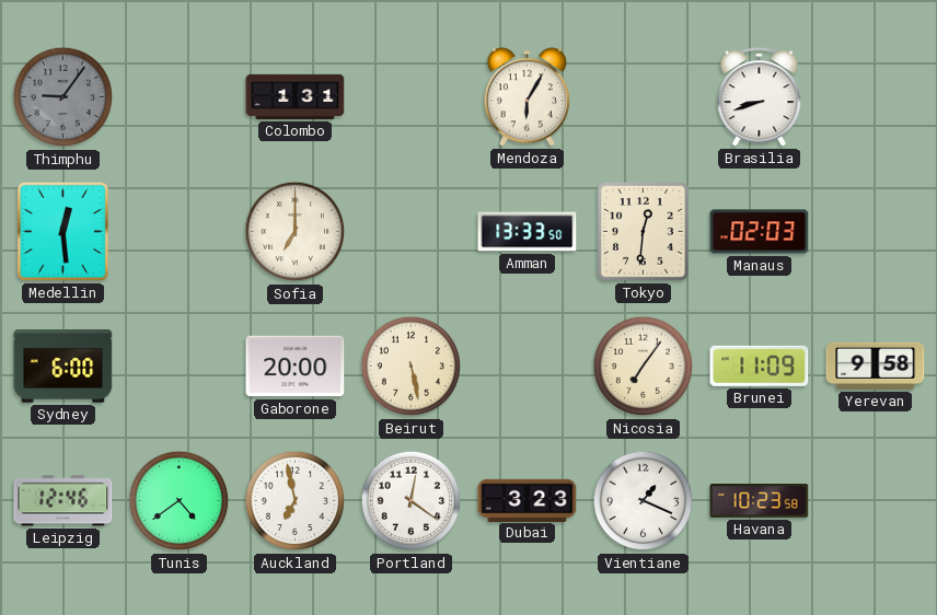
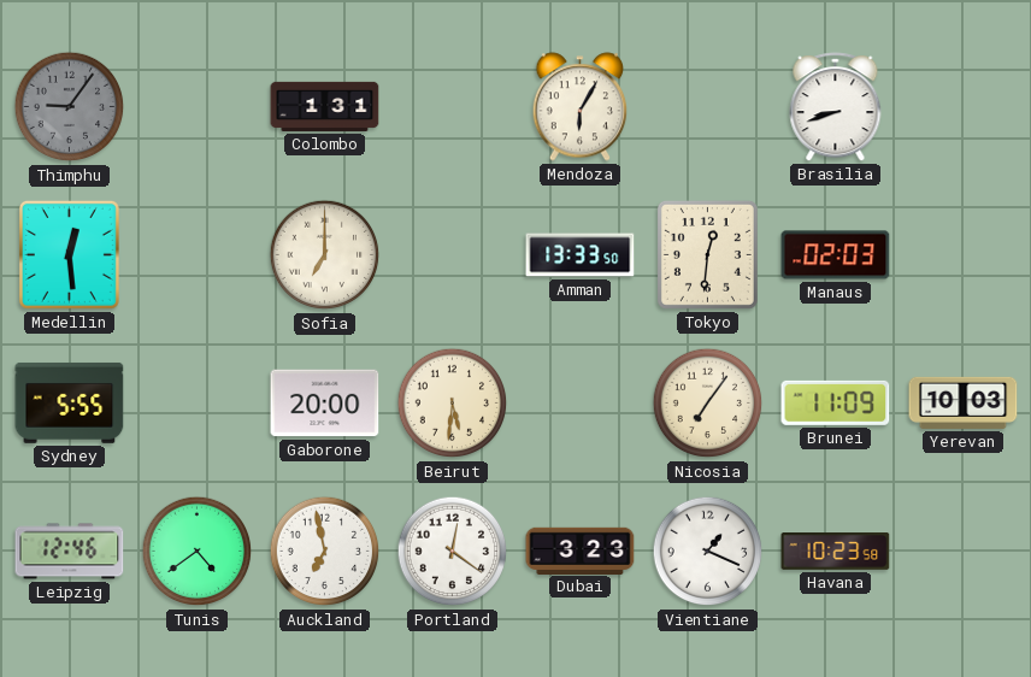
Sydney: 6:00 -> 5:55
Beirut: 5:28 -> 5:31
Yerevan: 9:58 -> 10:03
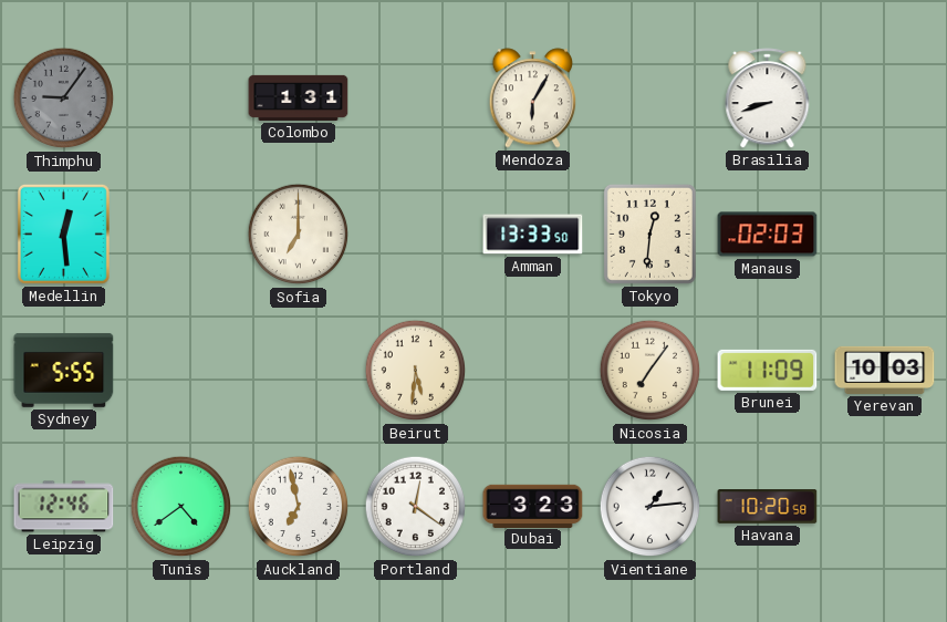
Gaborone: 20:00 -> none
Vientiane: 1:19 -> 1:14
Havana: 10:23 -> 10:20
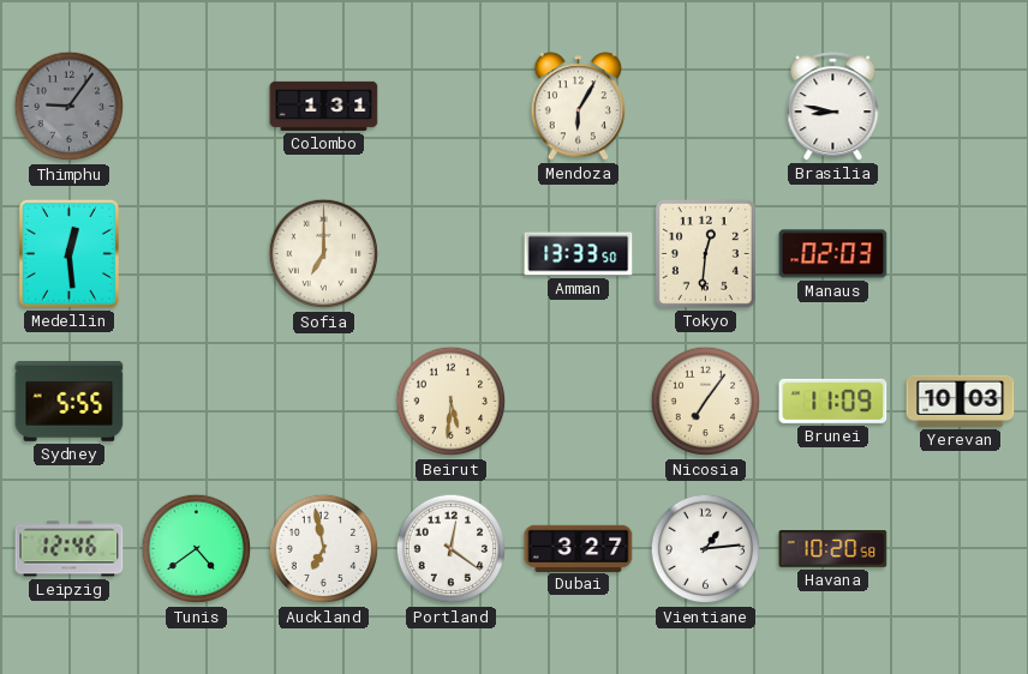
Brasilia: 8:42 -> 8:47
Dubai: 3:23 -> 3:27
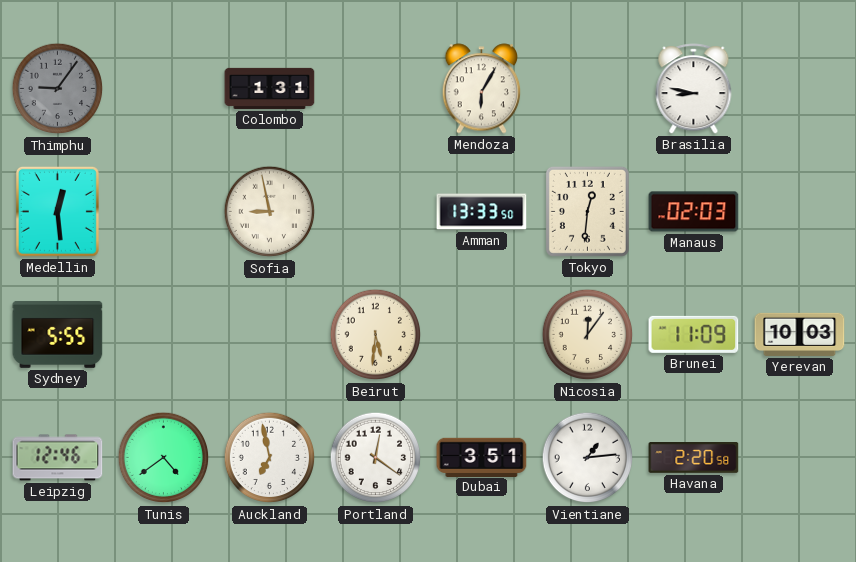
Sofia: 7:00 -> 8:58
Nicosia: 7:06 -> 12:06
Dubai: 3:27 -> 3:51
Havana: 10:20 -> 2:20
